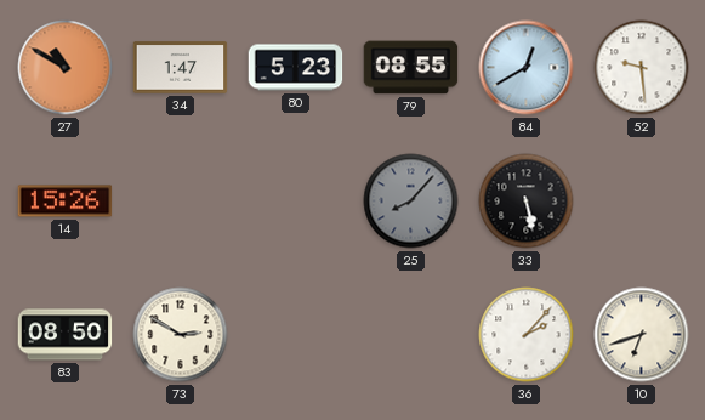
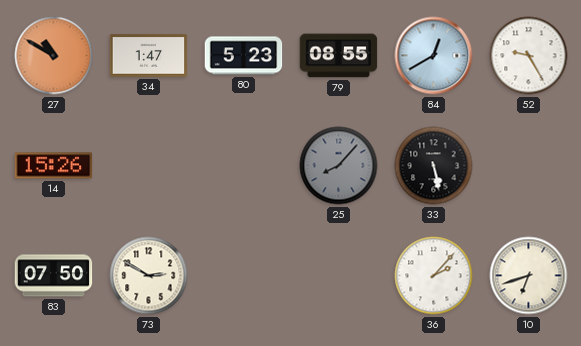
52: 9:29 -> 9:25
83: 08:50 -> 07:50
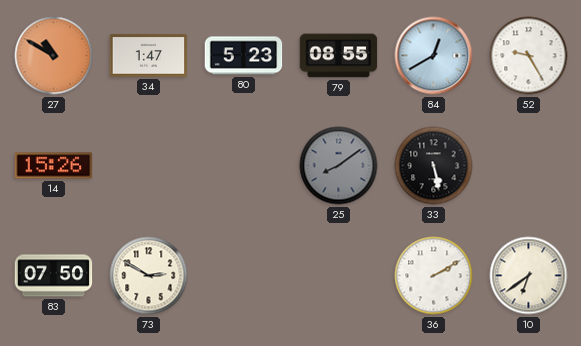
25: 8:07 -> 8:09
36: 2:07 -> 2:10
10: 6:42 -> 6:39
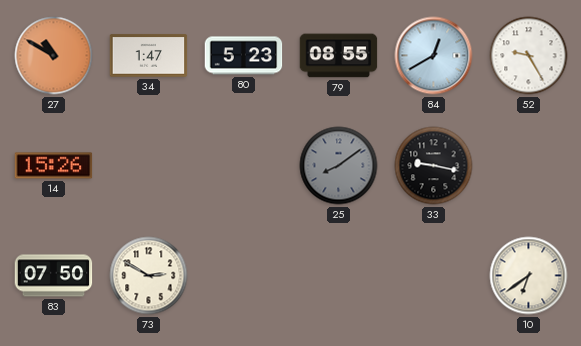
33: 5:28 -> 9:17
36: 2:10 -> none
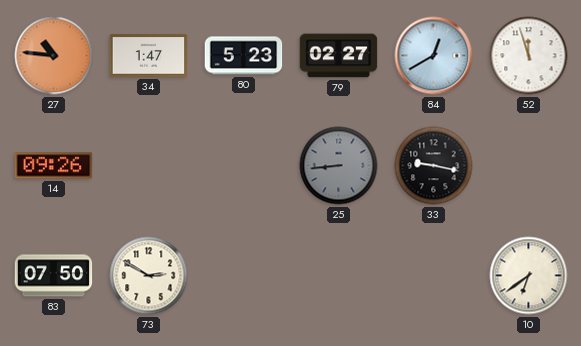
27: 10:50 -> 10:46
79: 08:55 -> 02:27
52: 9:25 -> 11:57
14: 15:26 -> 09:26
25: 8:09 -> 8:44
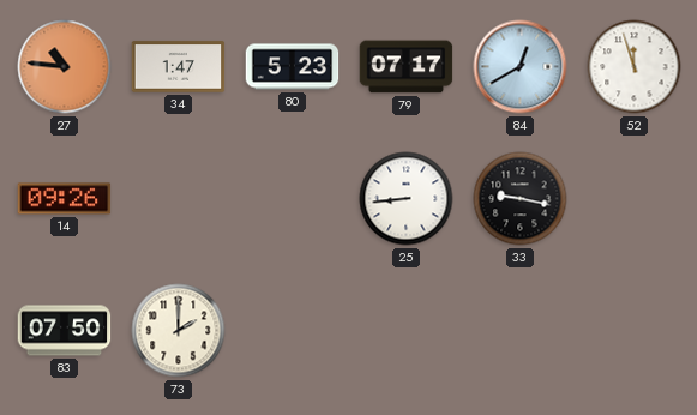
79: 02:27 -> 07:17
25 dial: grey -> white
73: 2:50 -> 2:00
10: 6:39 -> none
